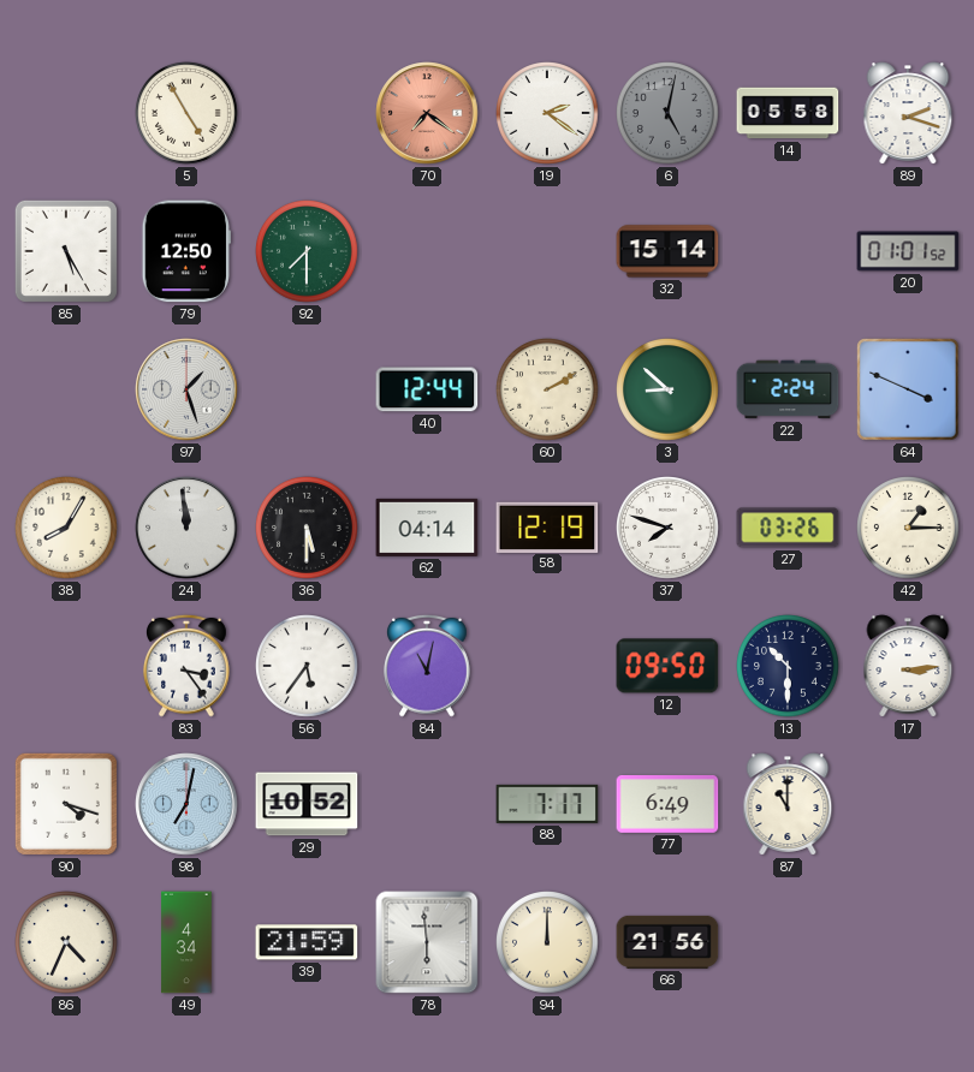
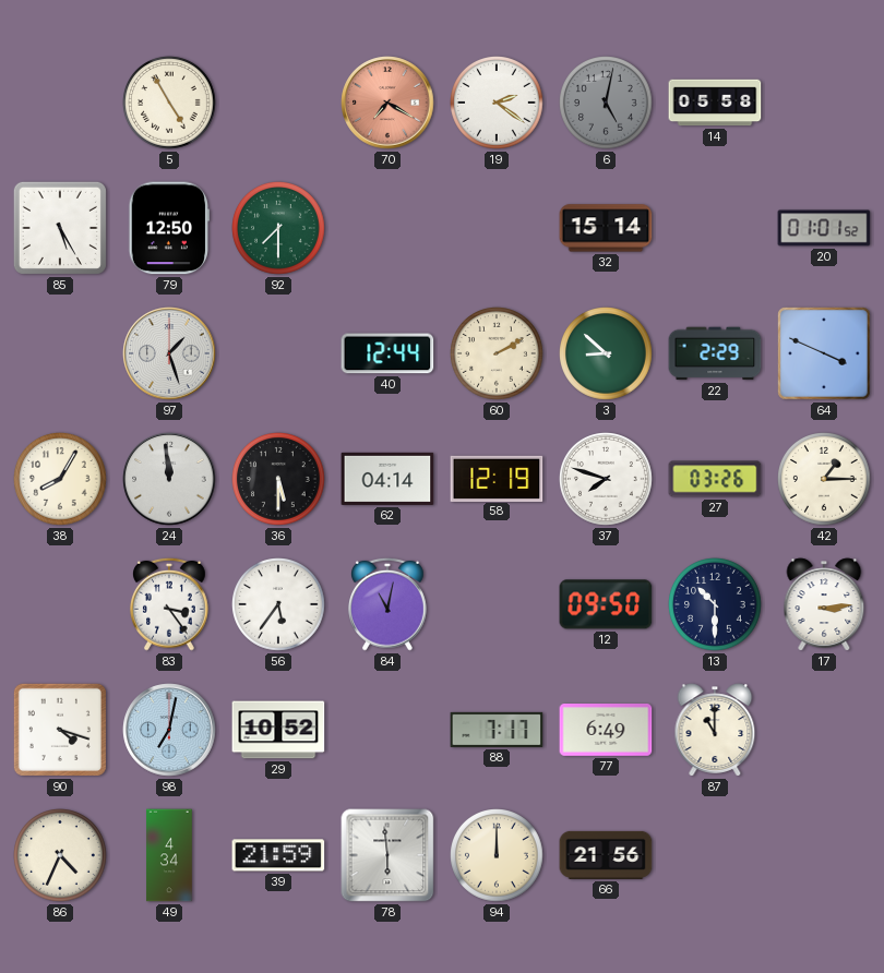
70: 7:21 -> 7:20
89: 2:18 -> none
22: 2:24 -> 2:29
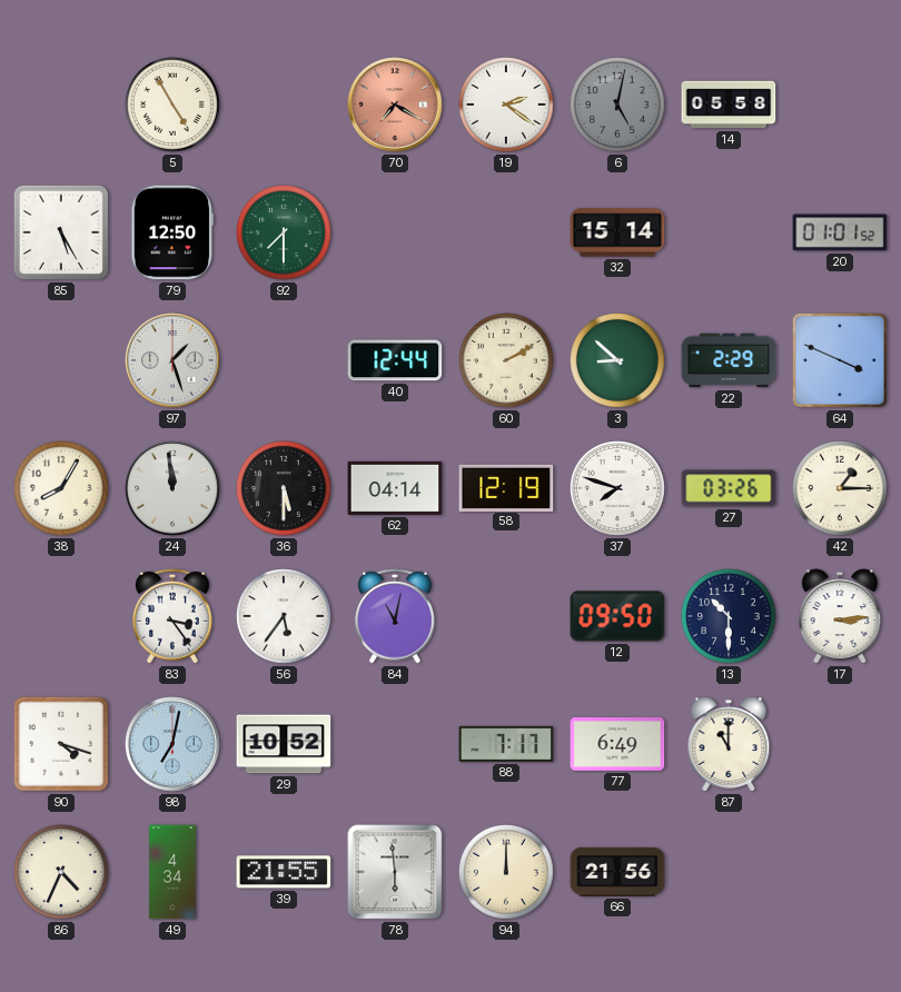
39: 21:59 -> 21:55
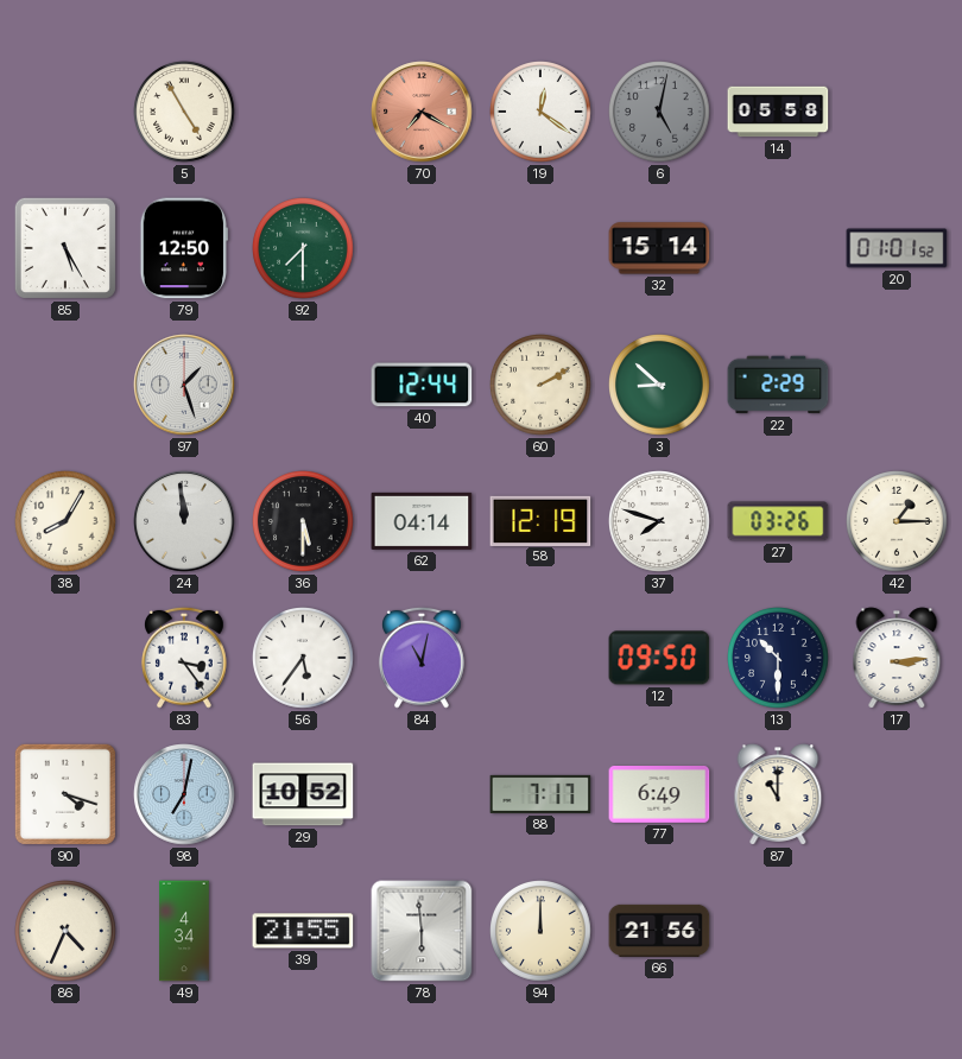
19: 2:21 -> 12:21
64: 3:49 -> none
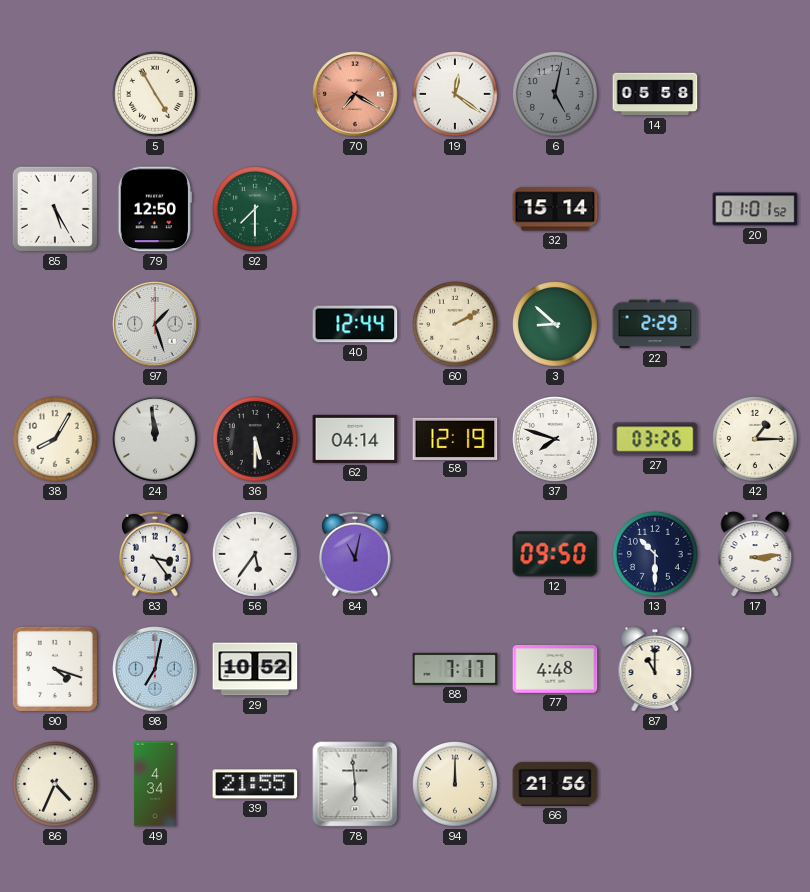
77: 6:49 -> 4:48
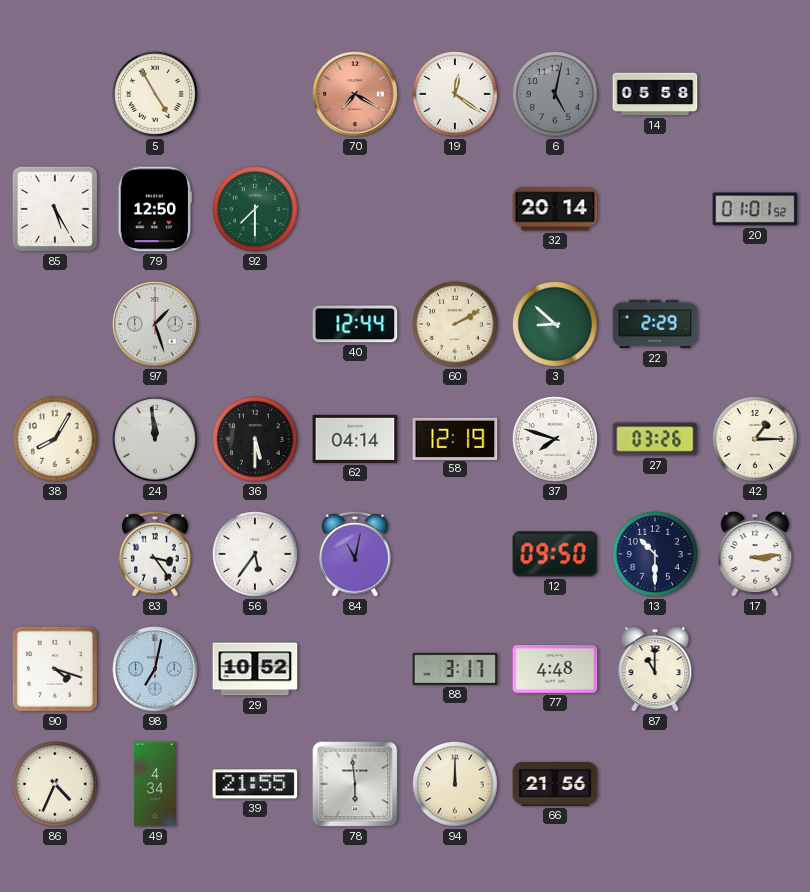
32: 15:14 -> 20:14
88: 7:17 -> 3:17
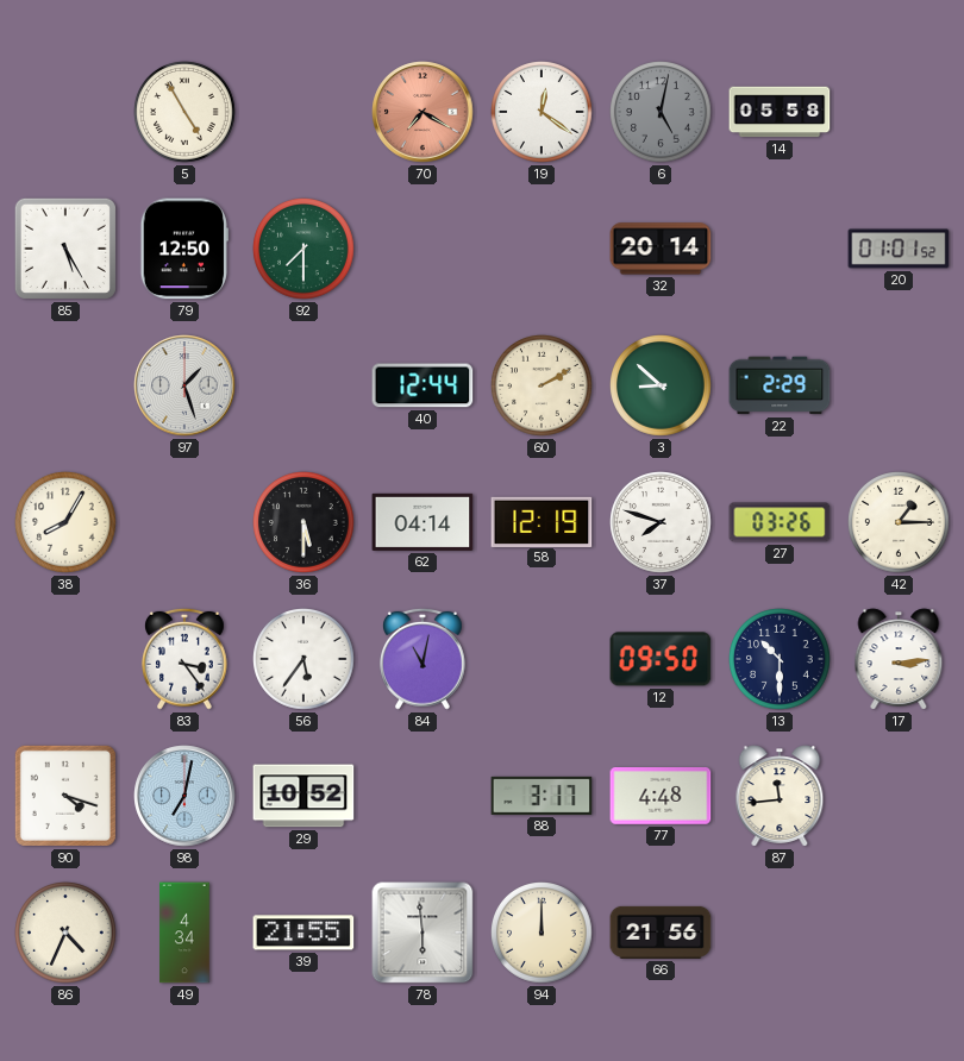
24: 11:59 -> none
87: 11:00 -> 11:44
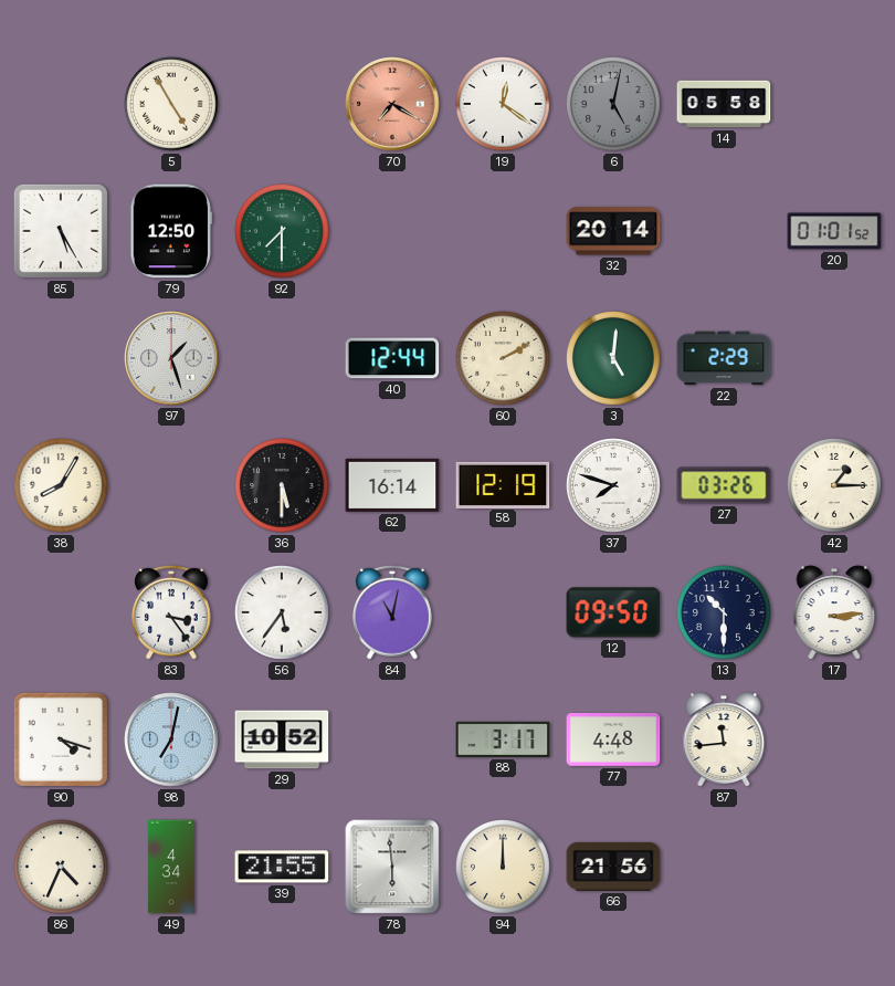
3: 8:52 -> 5:01
62: 04:14 -> 16:14
